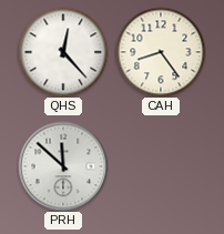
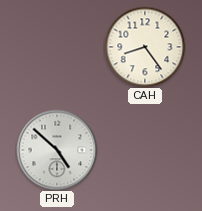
QHS: 12:23 -> none
PRH: 11:52 -> 4:52
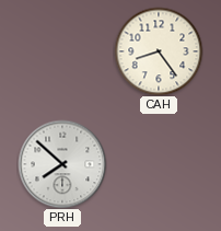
PRH: 4:52 -> 7:52
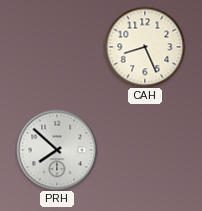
CAH: 8:24 -> 8:26
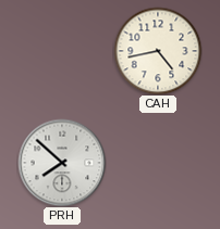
CAH: 8:26 -> 4:43
